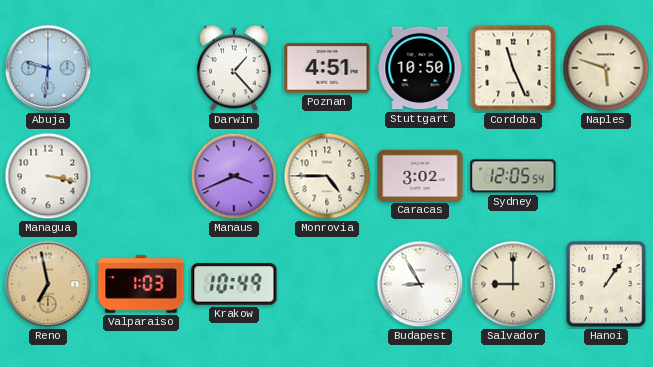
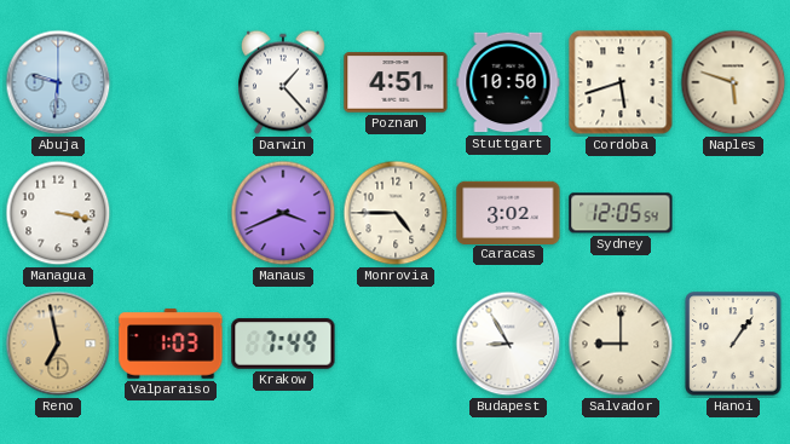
Cordoba: 11:26 -> 5:42
Krakow: 10:49 -> 7:49
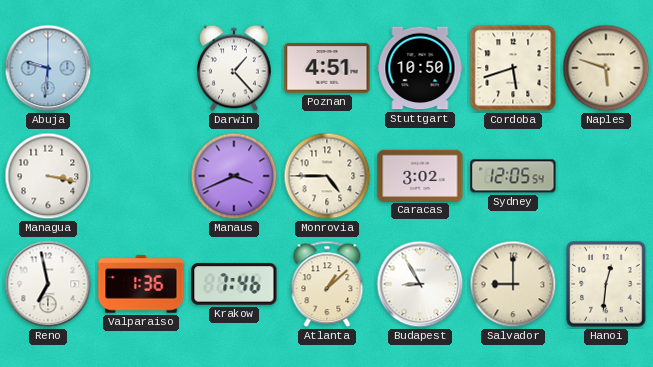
Reno dial: champagne -> white
Valparaiso: 1:03 -> 1:36
Krakow: 7:49 -> 7:46
Atlanta: none -> 1:08
Hanoi: 1:06 -> 12:31
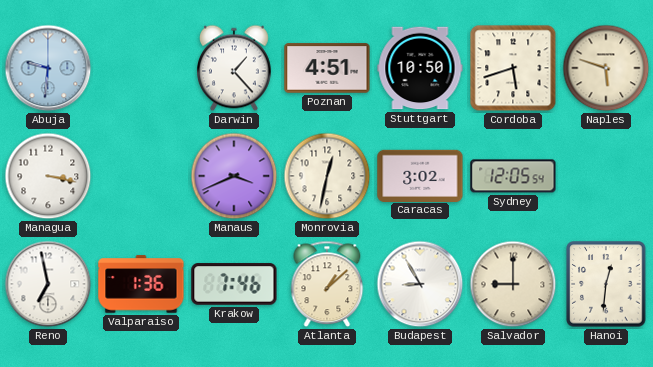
Monrovia: 4:45 -> 12:32
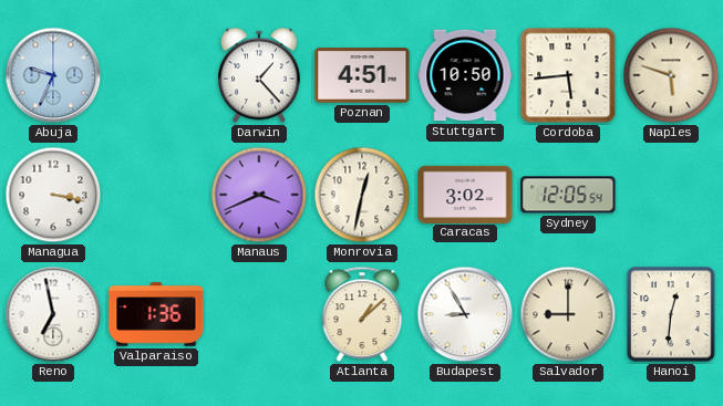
Abuja: 9:31 -> 9:34
Cordoba: 5:42 -> 5:44
Krakow: 7:46 -> none
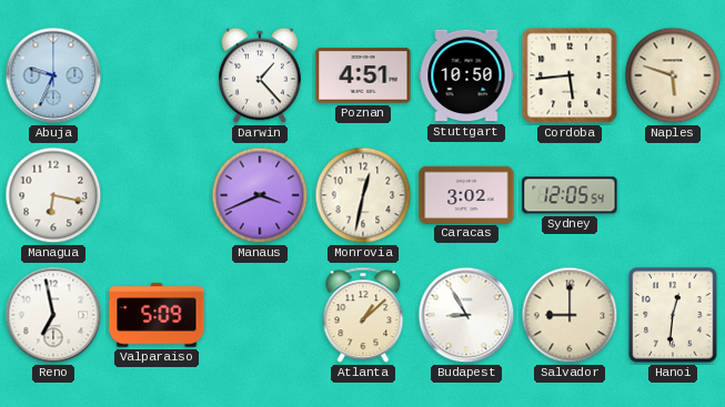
Managua: 3:17 -> 6:17
Valparaiso: 1:36 -> 5:09
